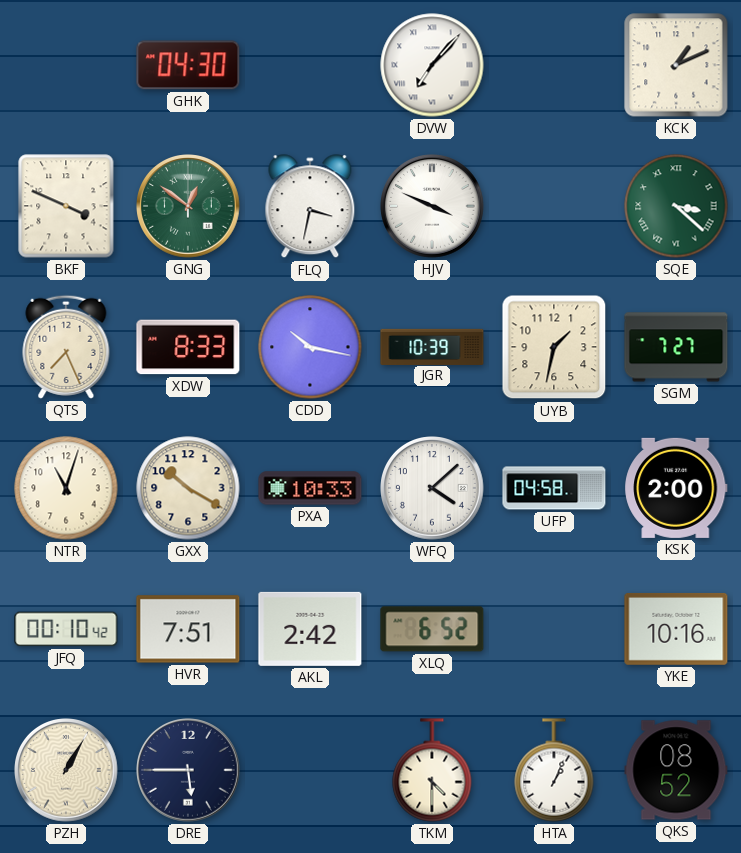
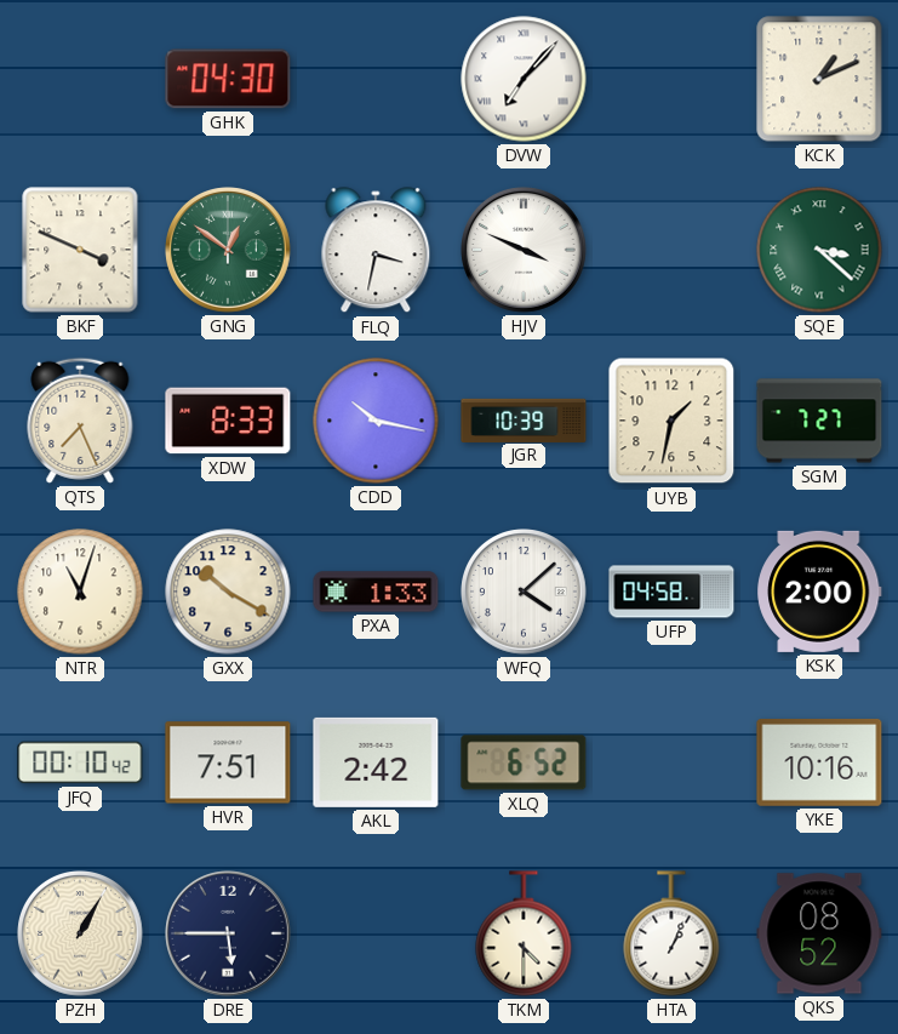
PXA: 10:33 -> 1:33
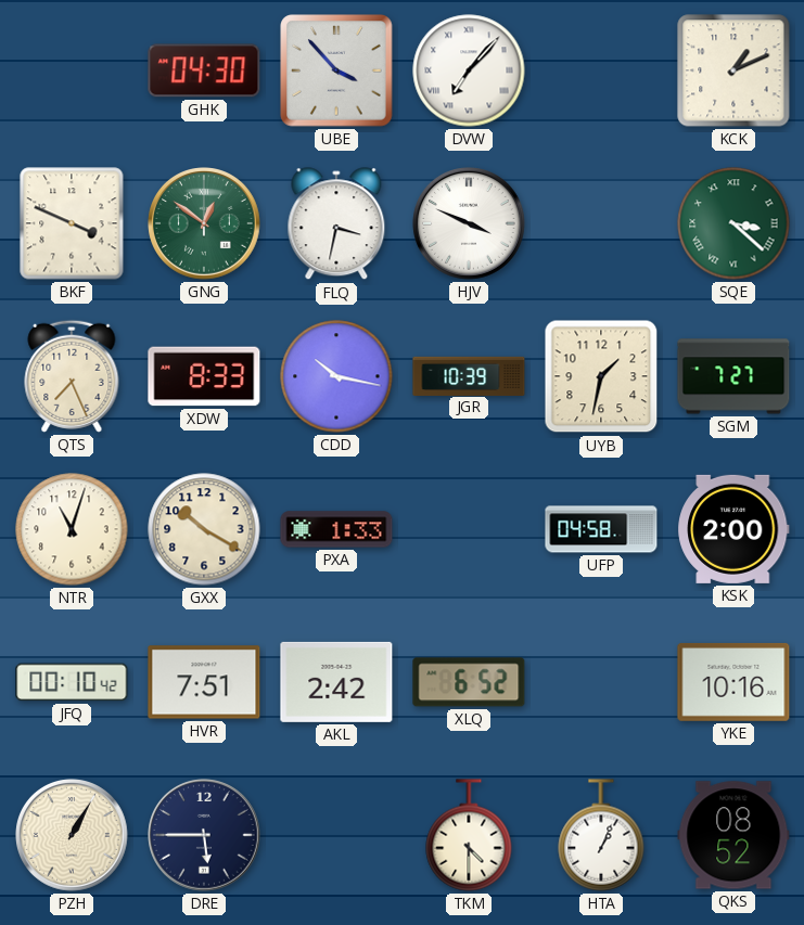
UBE: none -> 3:53
WFQ: 4:08 -> none
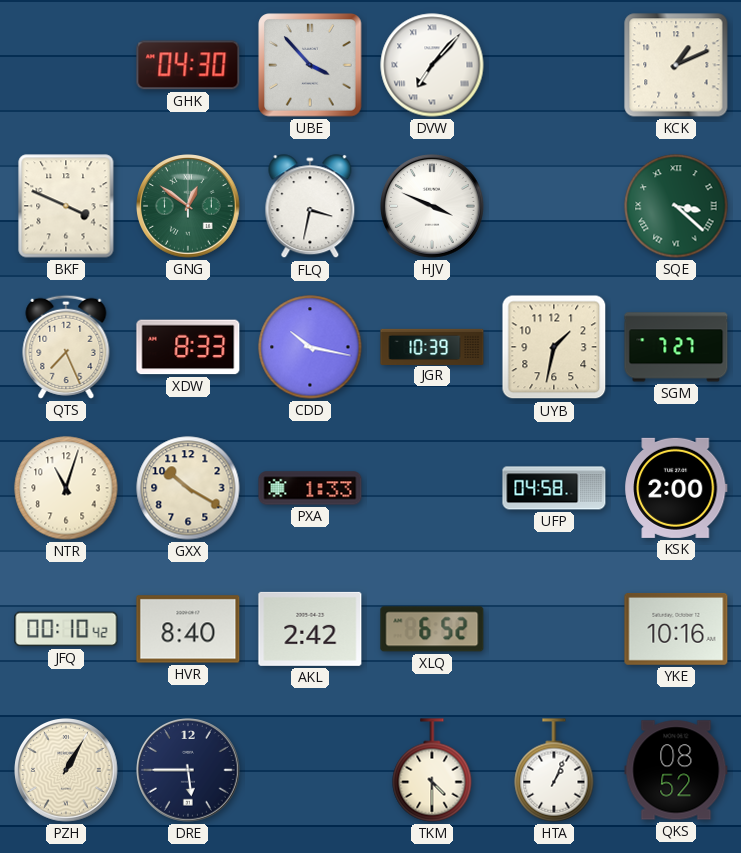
HVR: 7:51 -> 8:40
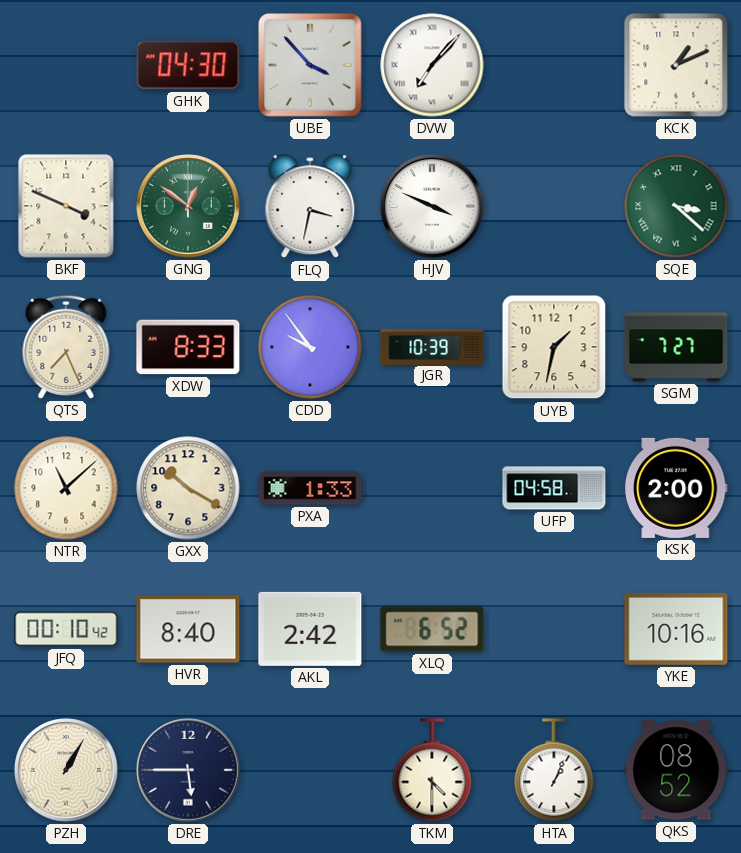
CDD: 10:17 -> 9:54
NTR: 11:03 -> 11:08
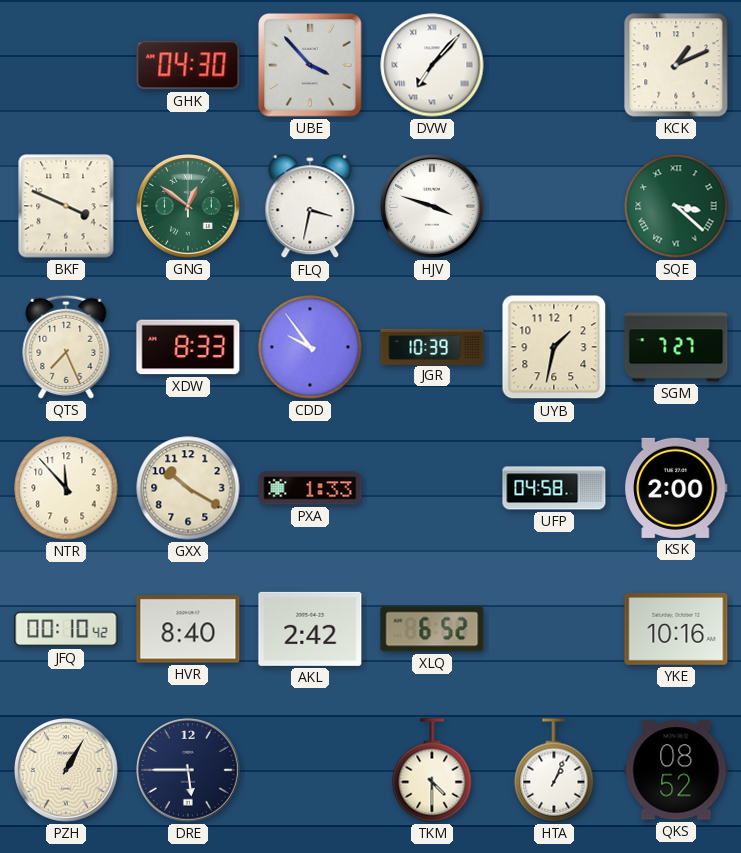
HJV: 3:49 -> 3:48
NTR: 11:08 -> 11:53
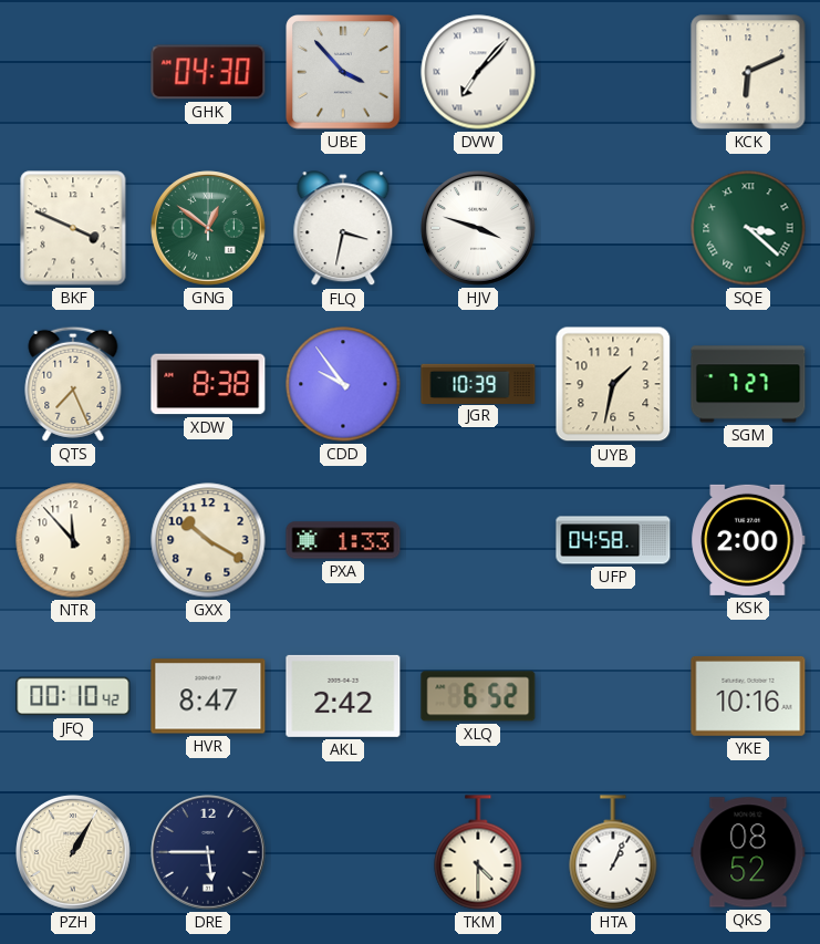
KCK: 1:11 -> 6:11
XDW: 8:33 -> 8:38
HVR: 8:40 -> 8:47
